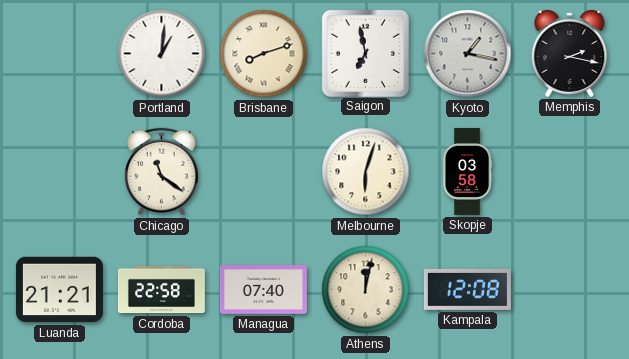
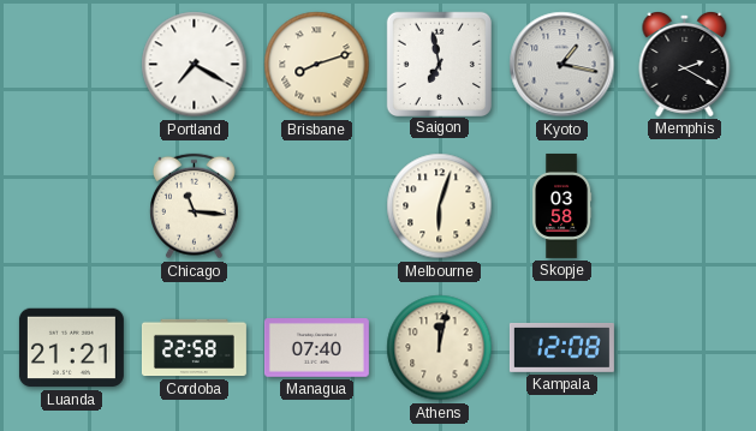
Portland: 1:01 -> 7:20
Memphis: 2:17 -> 2:20
Chicago: 11:21 -> 11:16
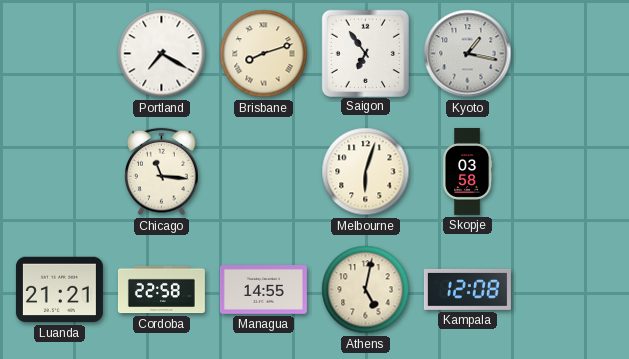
Saigon: 6:58 -> 6:54
Memphis: 2:20 -> none
Managua: 07:40 -> 14:55
Athens: 12:02 -> 5:02
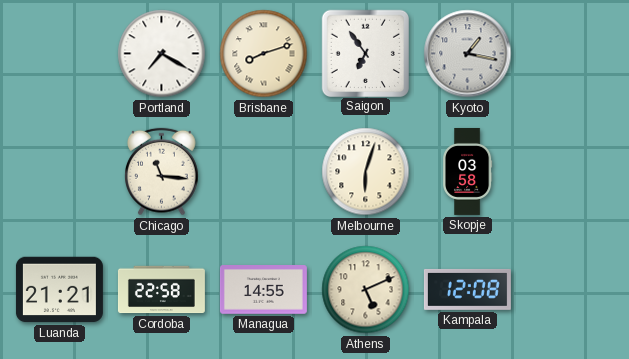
Athens: 5:02 -> 5:11
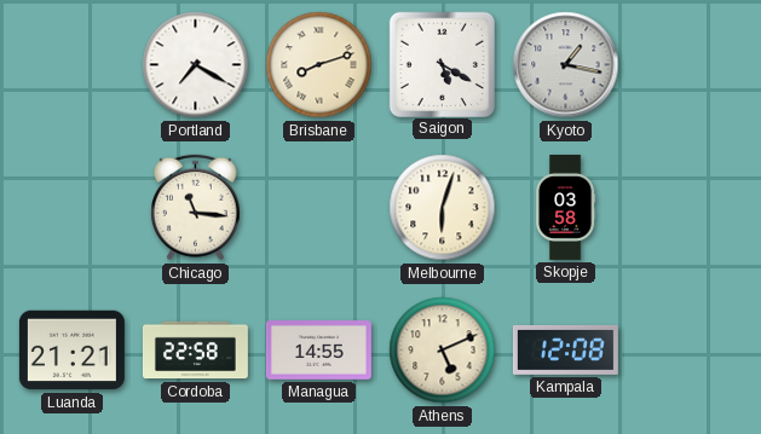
Saigon: 6:54 -> 5:20
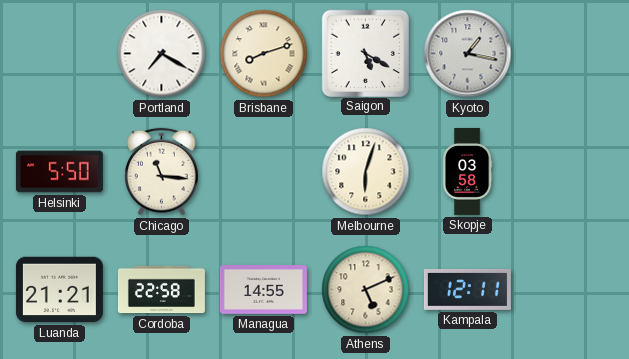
Helsinki: none -> 5:50
Kampala: 12:08 -> 12:11
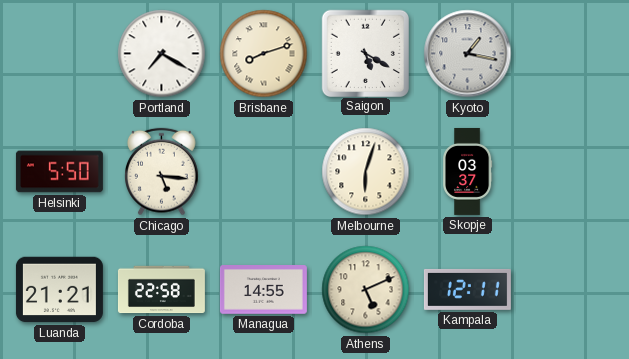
Chicago: 11:16 -> 5:16
Skopje: 03:58 -> 03:37
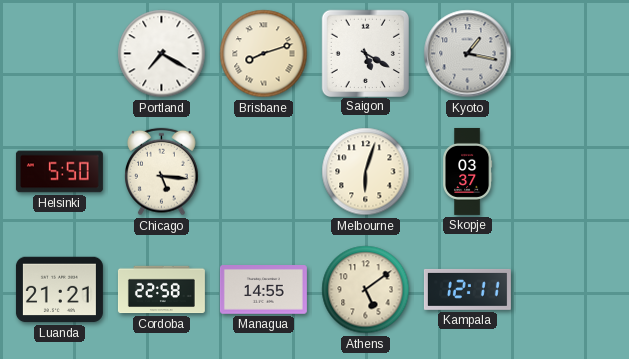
Athens: 5:11 -> 5:09
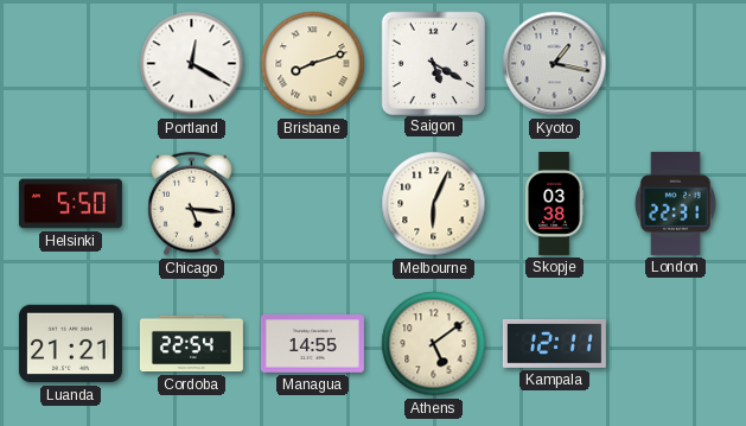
Portland: 7:20 -> 12:20
Melbourne: 6:03 -> 6:04
Skopje: 03:37 -> 03:38
London: none -> 22:31
Cordoba: 22:58 -> 22:54
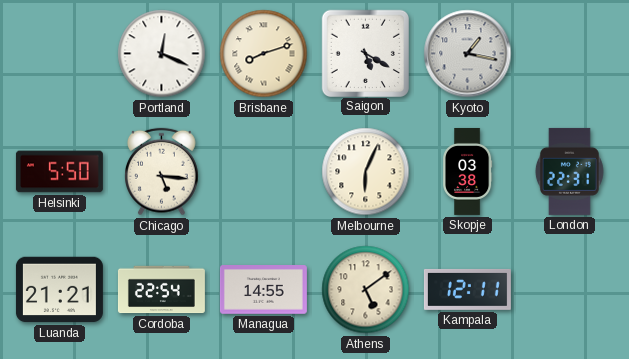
Portland: 12:20 -> 12:19
